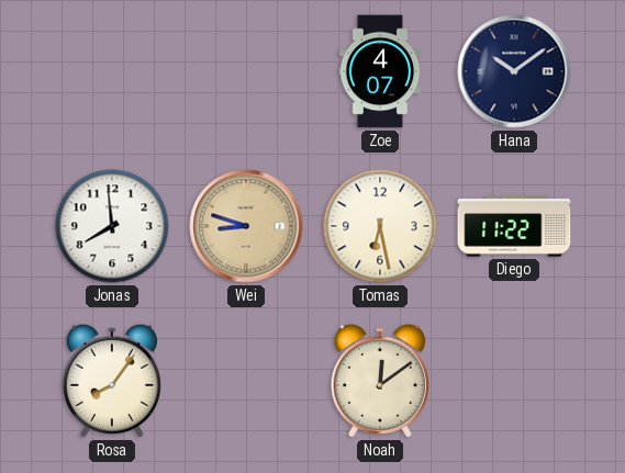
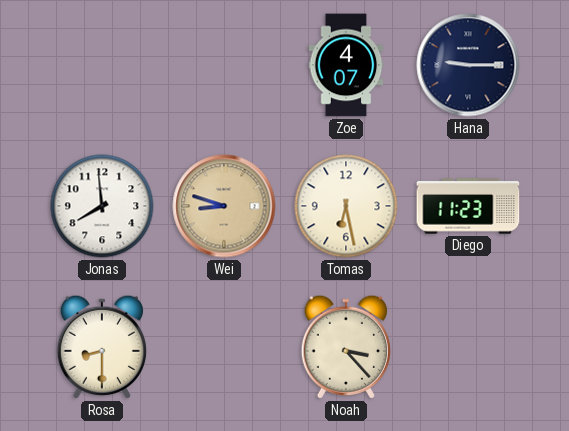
Hana: 10:09 -> 9:15
Diego: 11:22 -> 11:23
Rosa: 8:06 -> 8:30
Noah: 12:09 -> 3:23
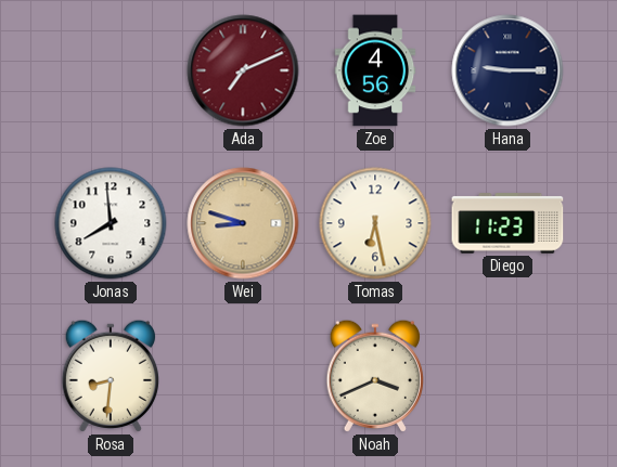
Ada: none -> 7:11
Zoe: 4:07 -> 4:56
Rosa: 8:30 -> 8:31
Noah: 3:23 -> 3:41
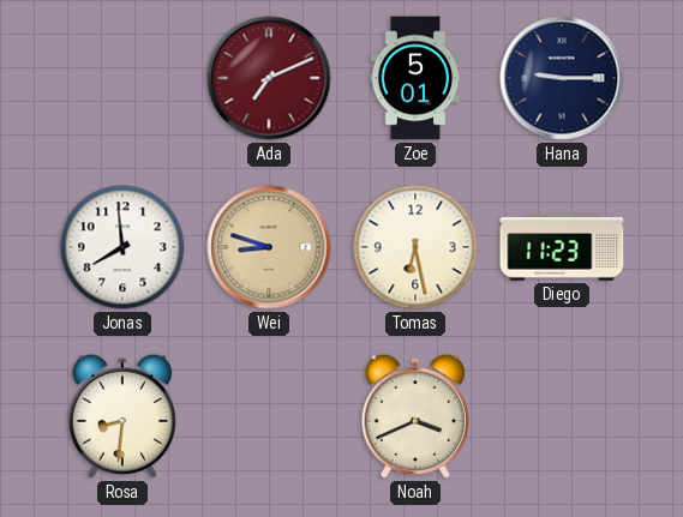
Zoe: 4:56 -> 5:01
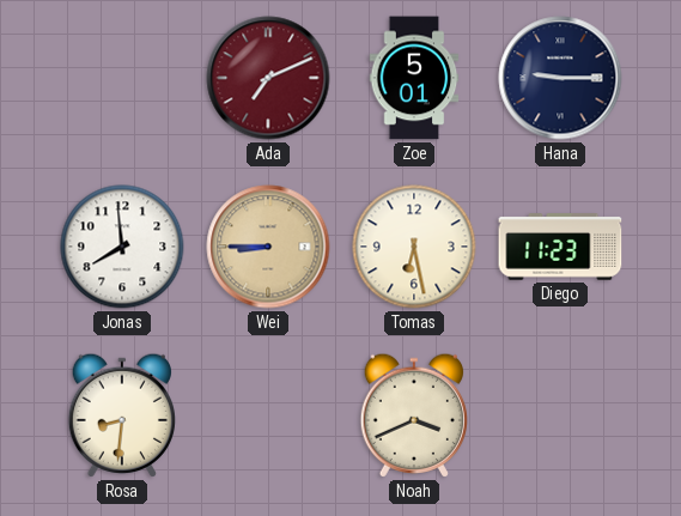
Wei: 8:48 -> 8:45
